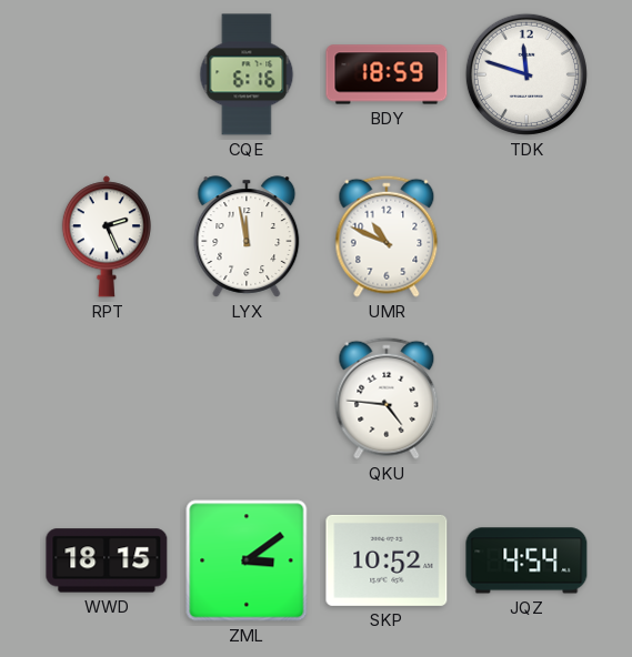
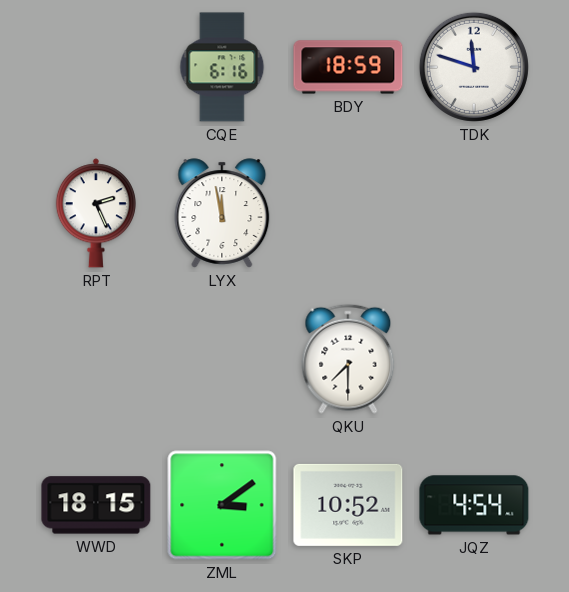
UMR: 10:49 -> none
QKU: 4:46 -> 7:30
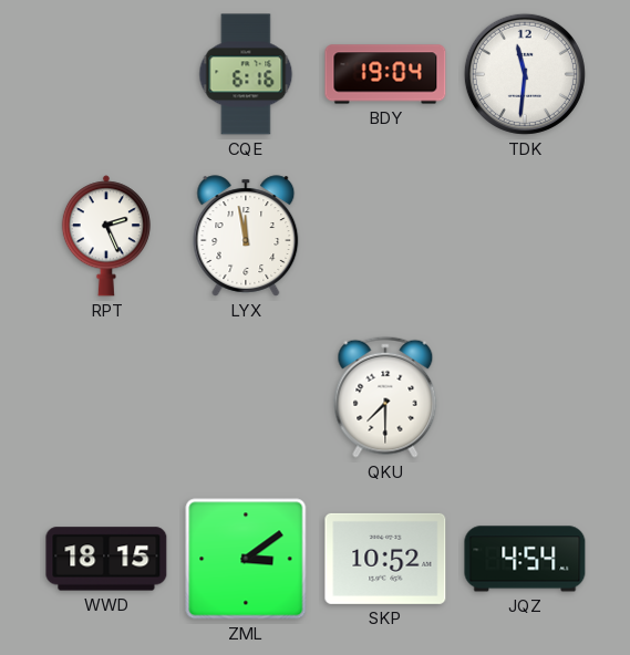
BDY: 18:59 -> 19:04
TDK: 11:48 -> 11:31
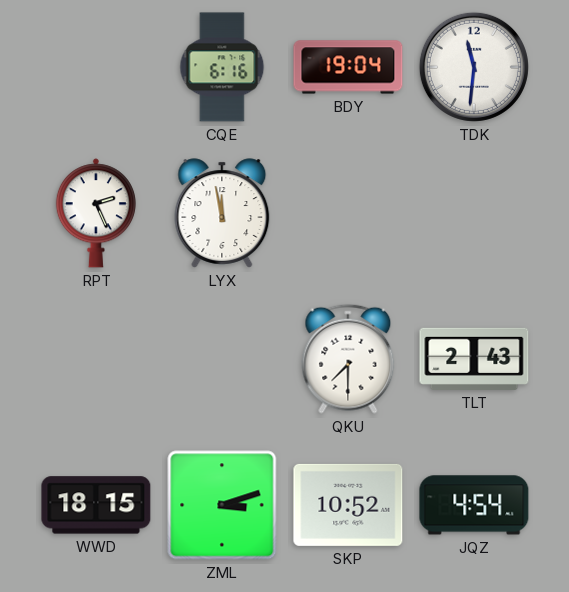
TLT: none -> 2:43
ZML: 3:09 -> 3:12
